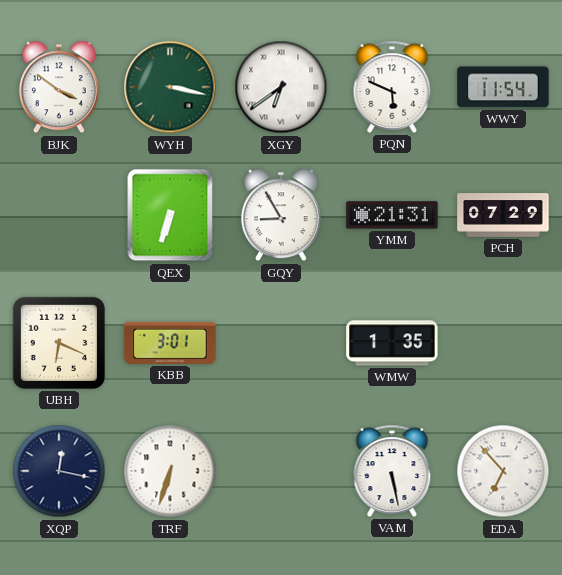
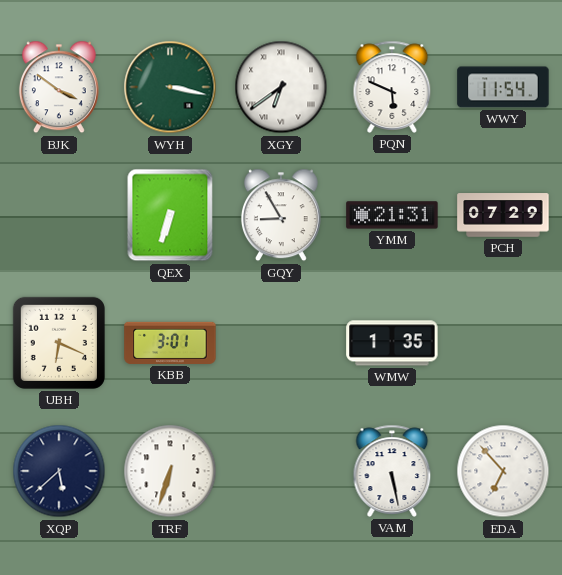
XQP: 12:17 -> 5:38
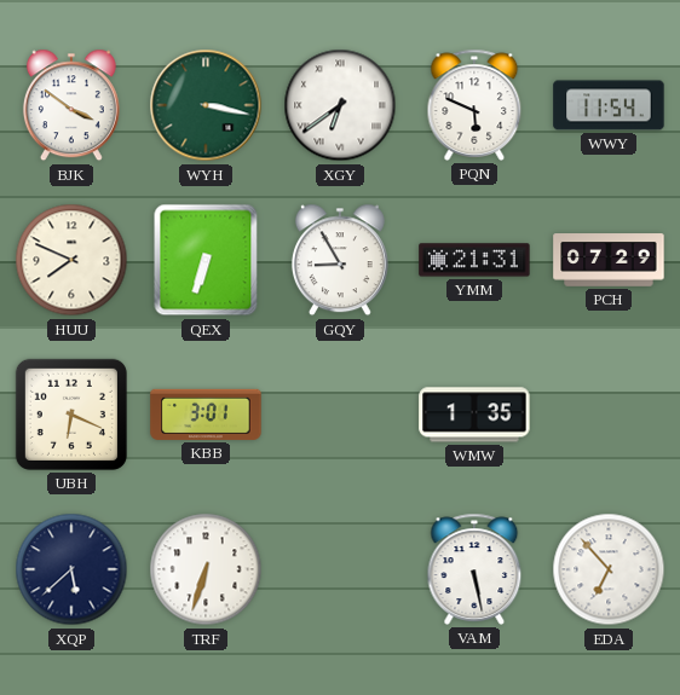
HUU: none -> 7:49
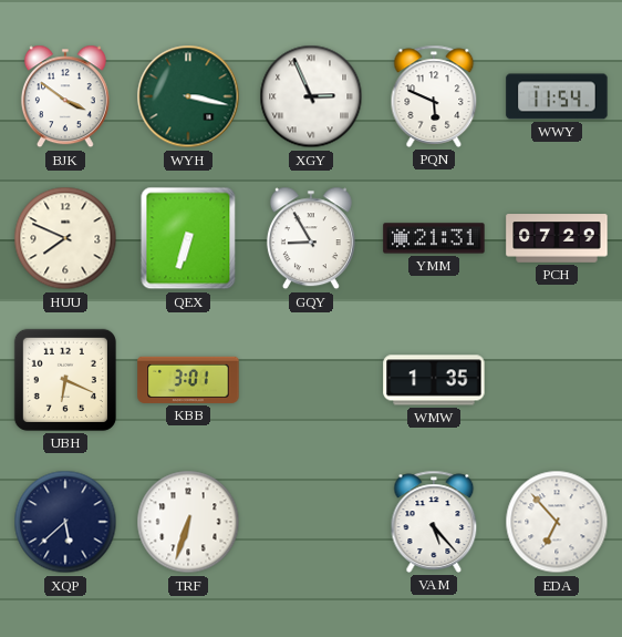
XGY: 6:39 -> 2:56
VAM: 5:28 -> 5:23
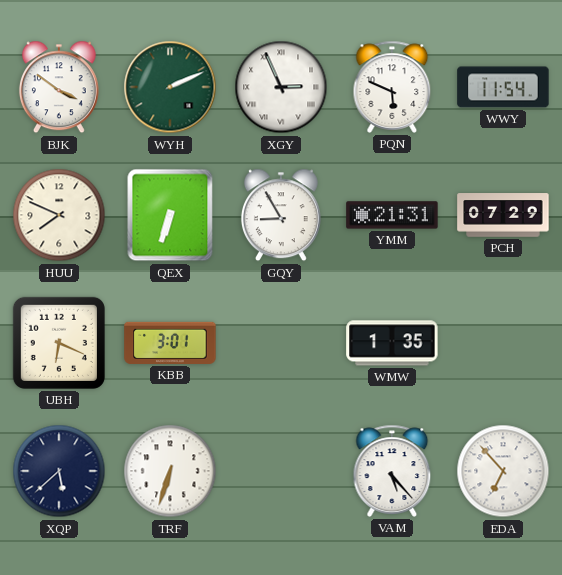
WYH: 3:17 -> 2:11
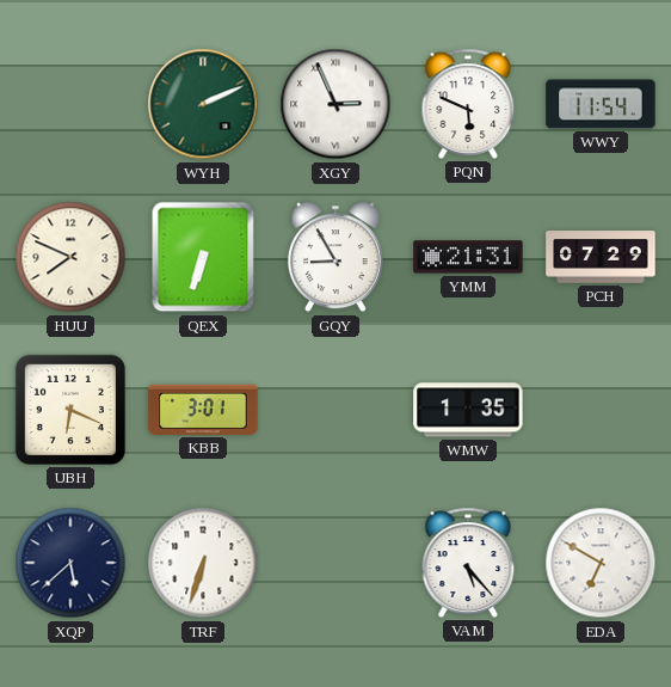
BJK: 3:51 -> none
EDA: 6:53 -> 6:50
